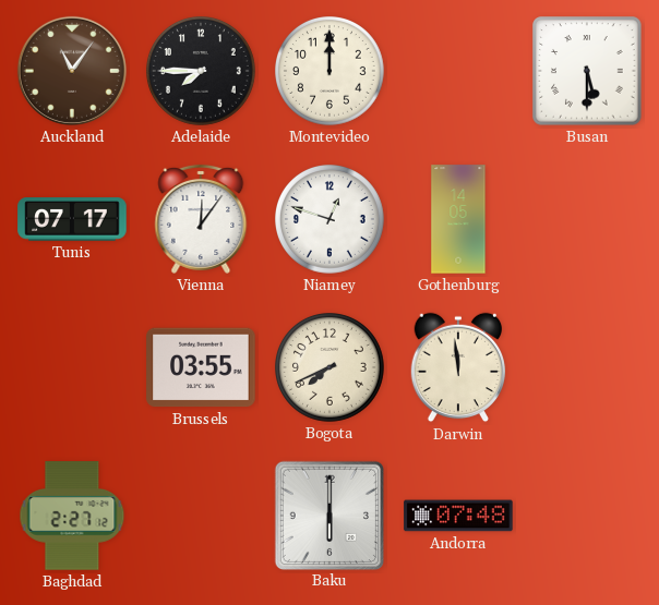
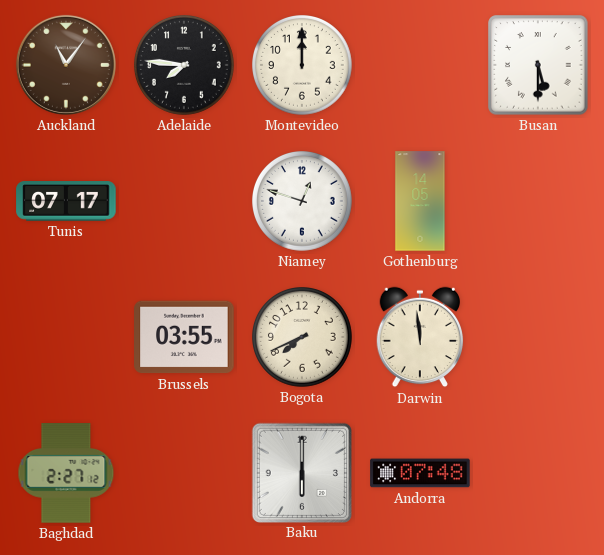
Adelaide: 7:45 -> 7:46
Vienna: 12:06 -> none
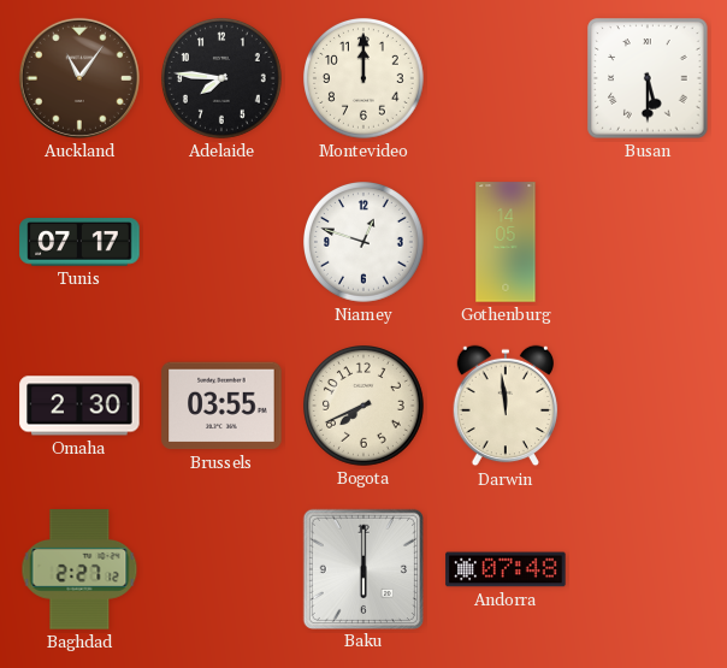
Omaha: none -> 2:30
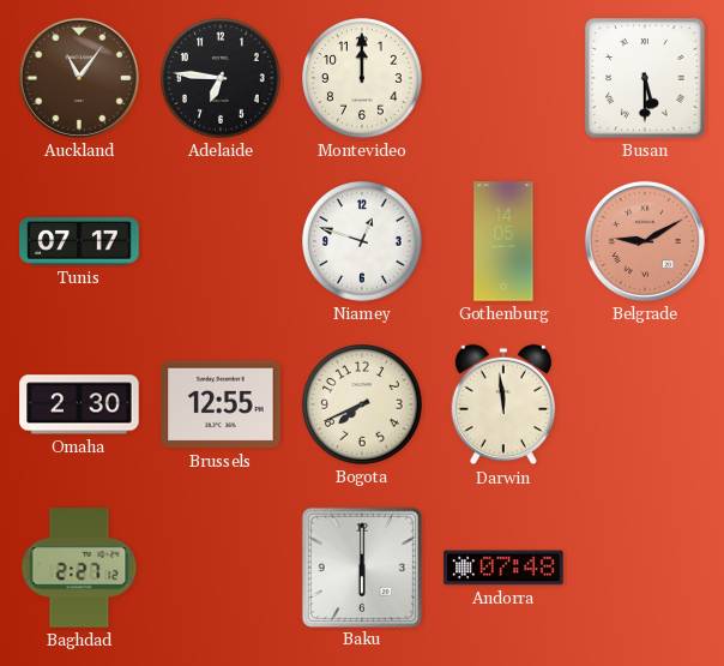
Adelaide: 7:46 -> 6:46
Belgrade: none -> 9:10
Brussels: 03:55 -> 12:55
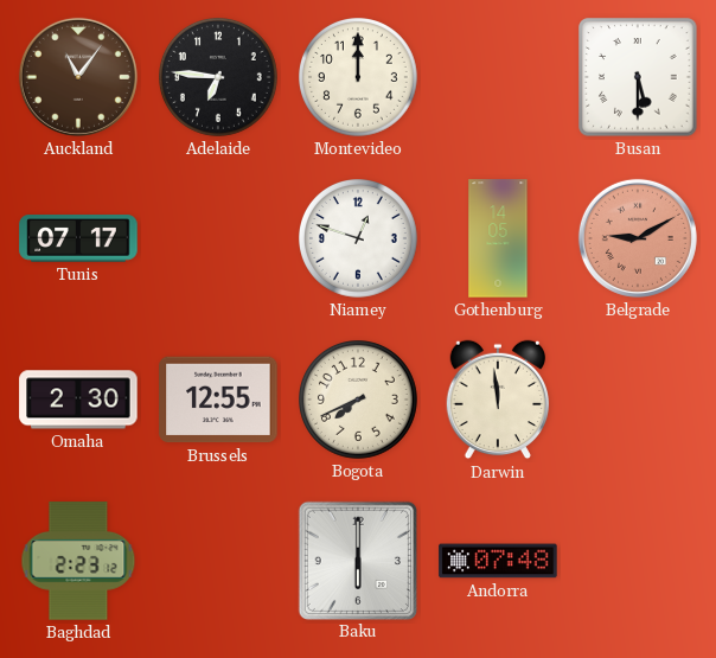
Baghdad: 2:27 -> 2:23
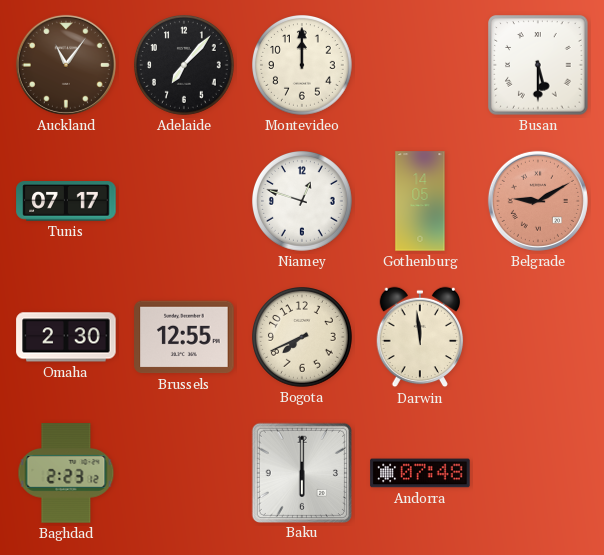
Adelaide: 6:46 -> 7:07
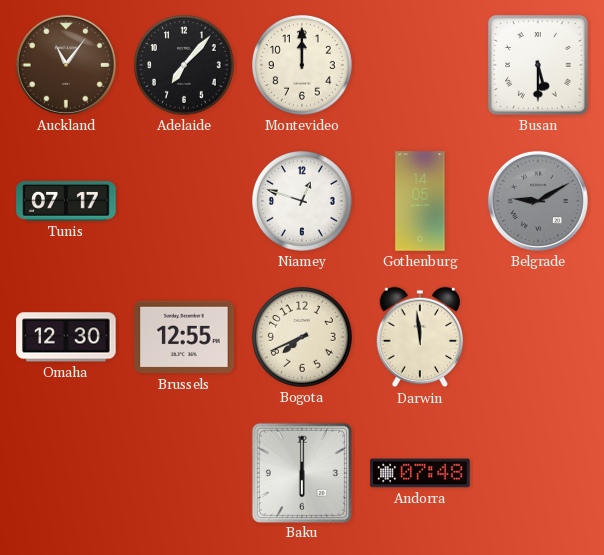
Belgrade dial: salmon -> grey
Omaha: 2:30 -> 12:30
Baghdad: 2:23 -> none
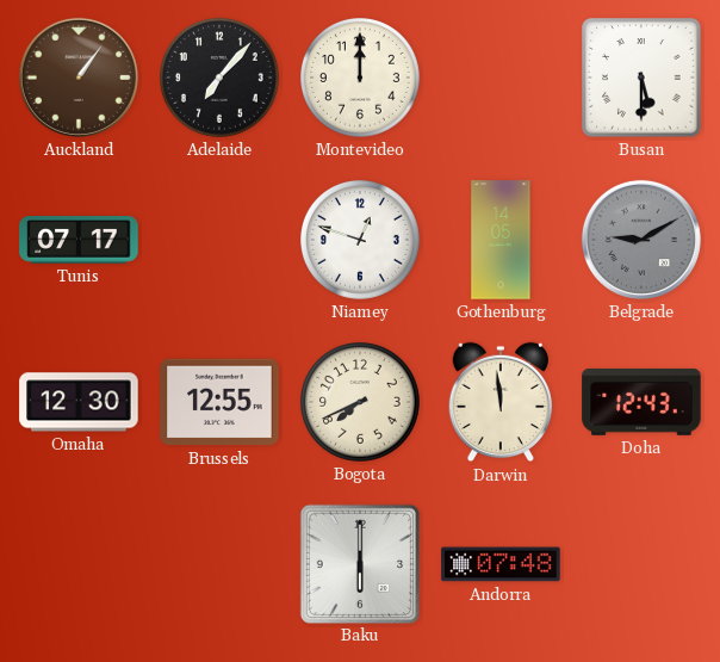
Auckland: 11:06 -> 1:06
Doha: none -> 12:43
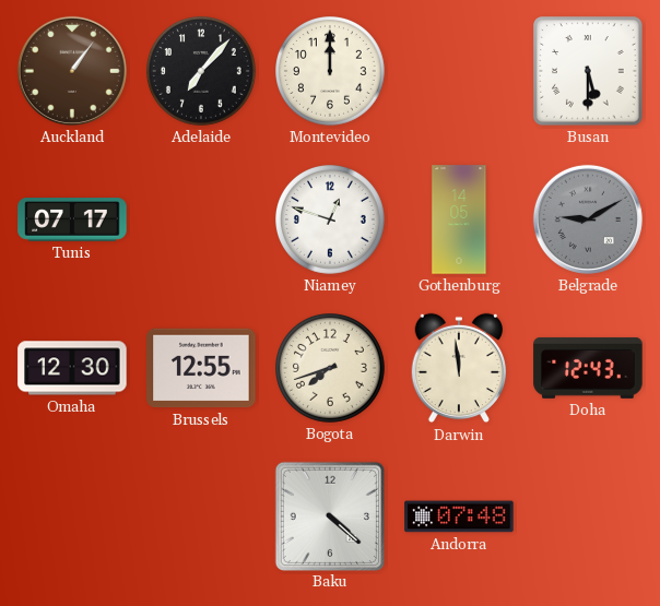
Bogota: 7:41 -> 7:42
Baku: 6:00 -> 4:22
